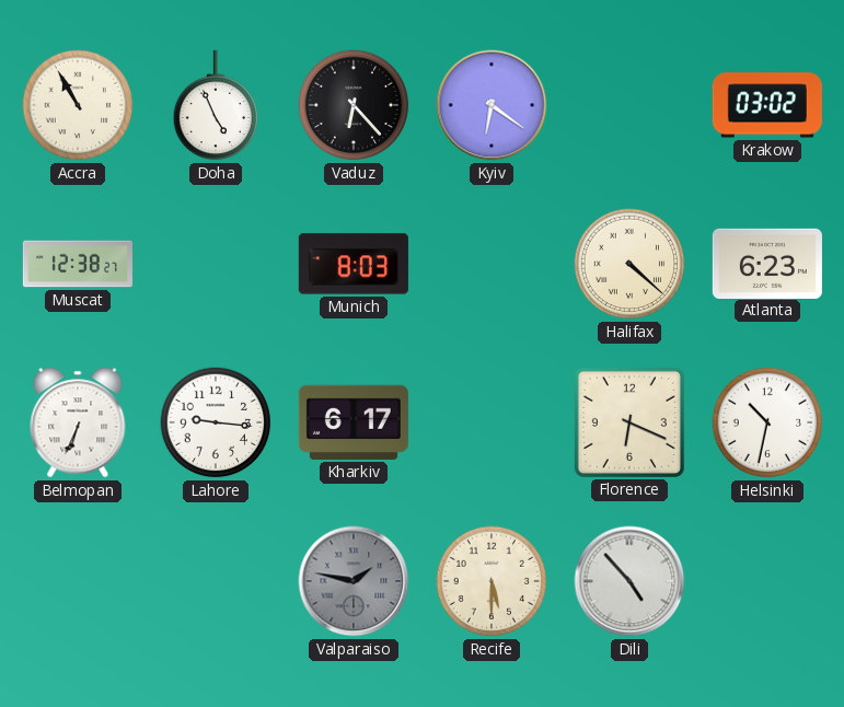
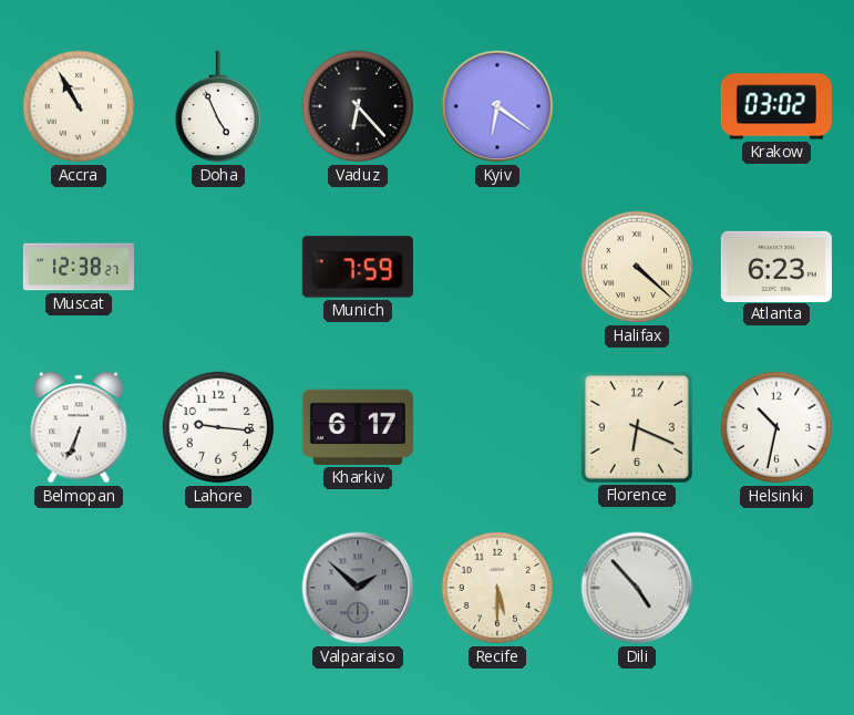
Munich: 8:03 -> 7:59
Valparaiso: 1:47 -> 1:52
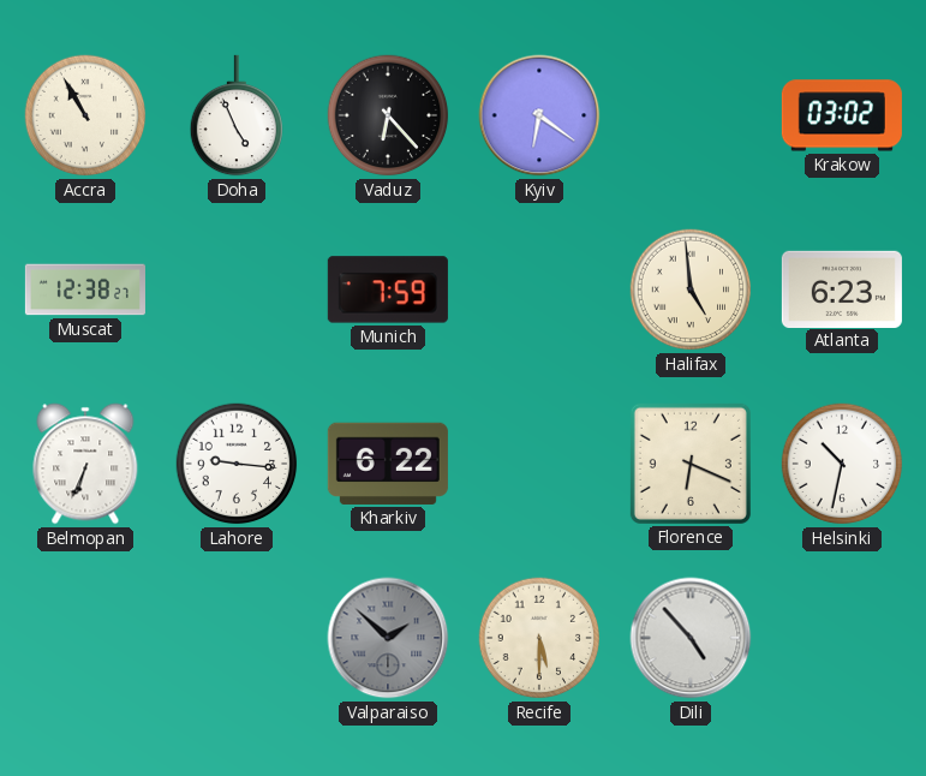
Halifax: 4:22 -> 4:59
Kharkiv: 6:17 -> 6:22
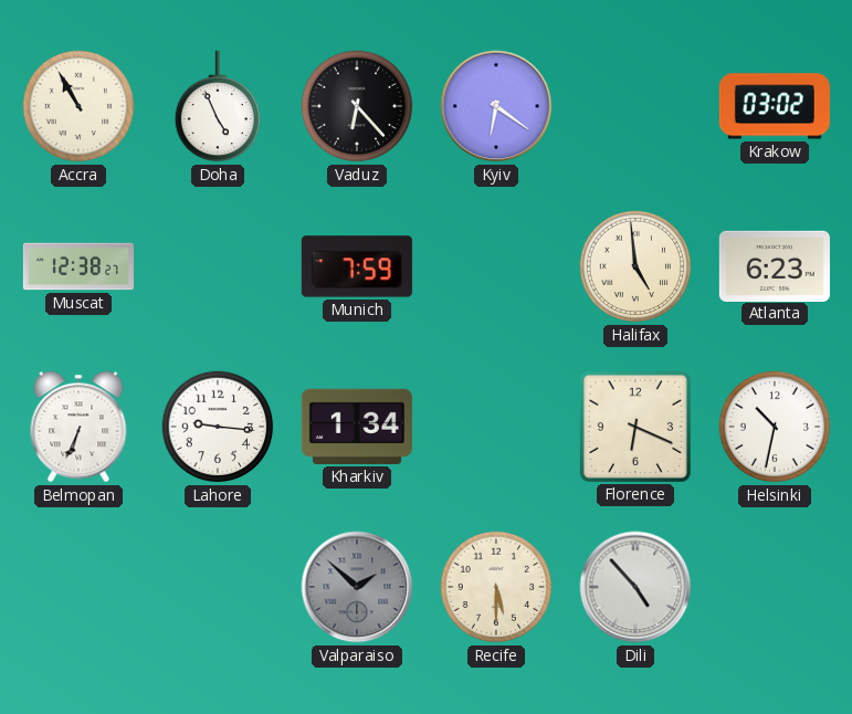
Kharkiv: 6:22 -> 1:34
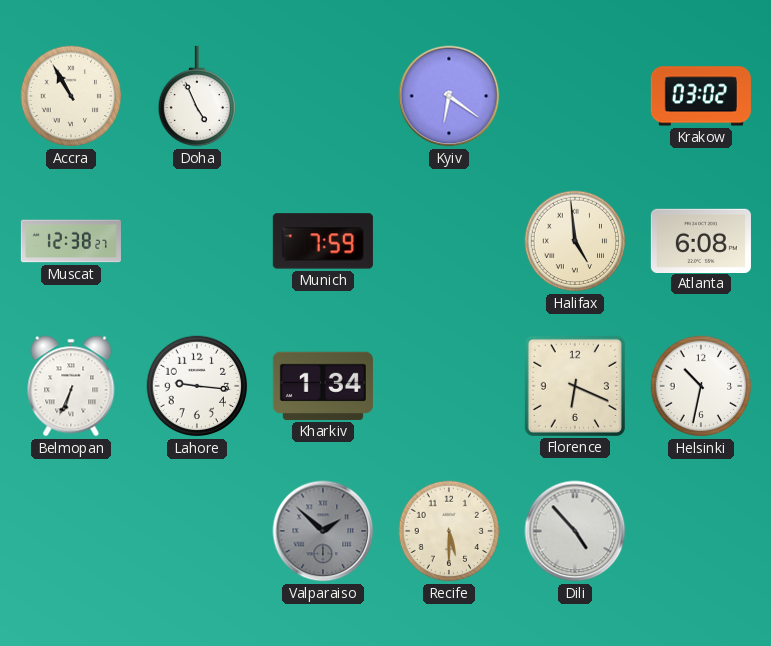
Vaduz: 6:23 -> none
Atlanta: 6:23 -> 6:08
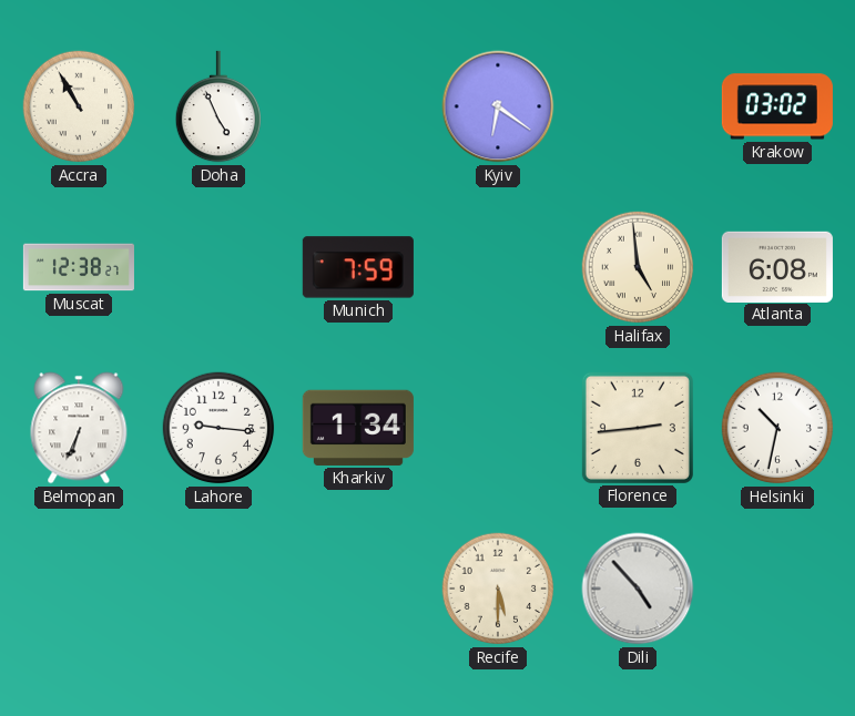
Florence: 6:19 -> 2:44
Valparaiso: 1:52 -> none
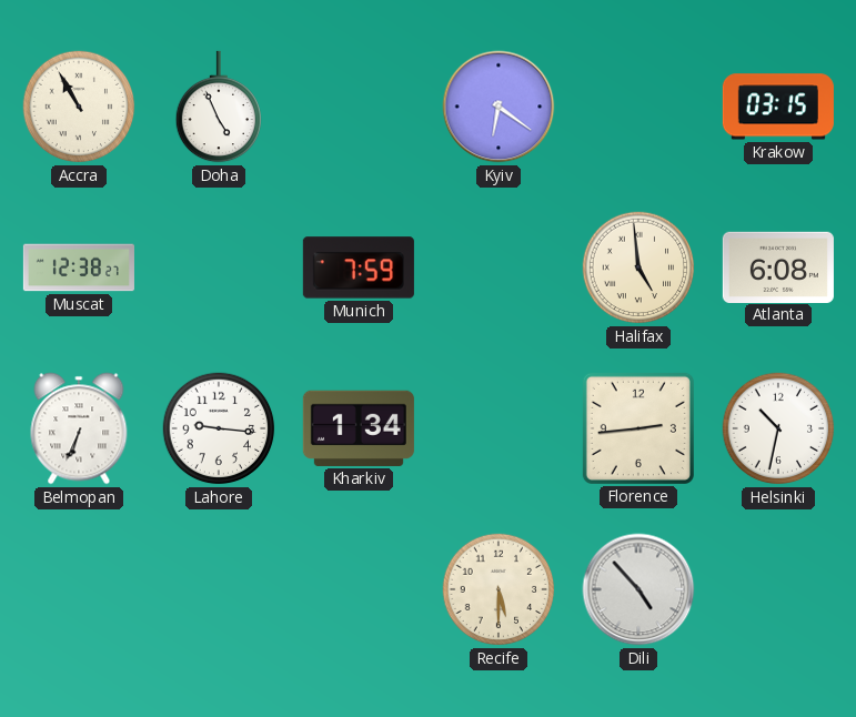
Krakow: 03:02 -> 03:15
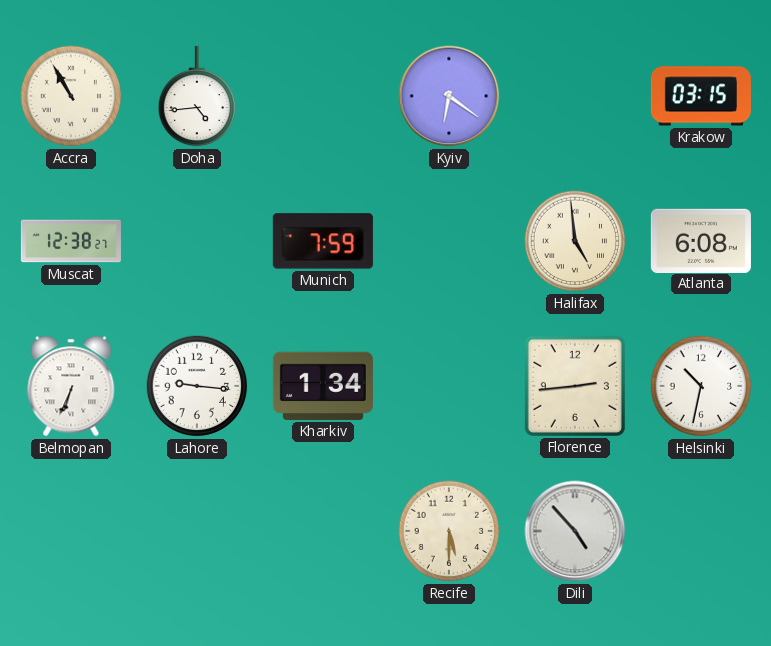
Doha: 4:56 -> 4:44
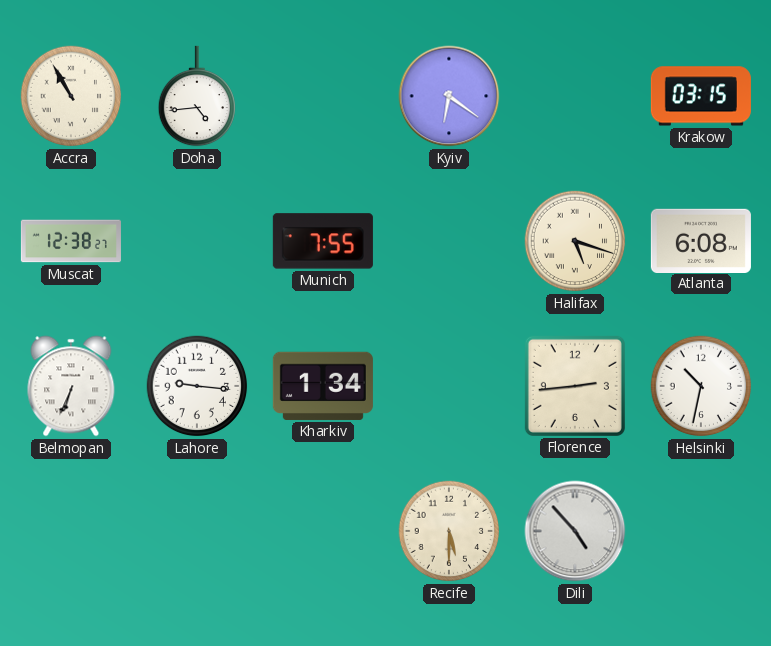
Munich: 7:59 -> 7:55
Halifax: 4:59 -> 5:18
